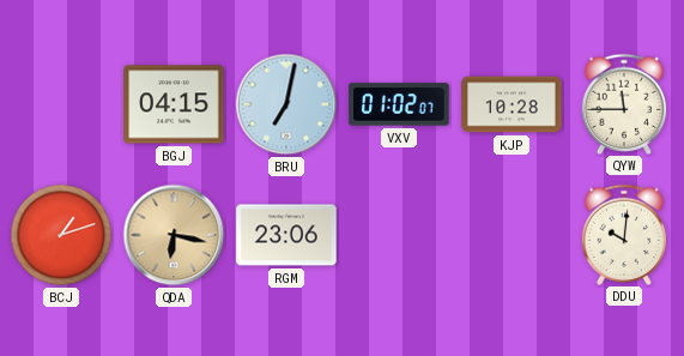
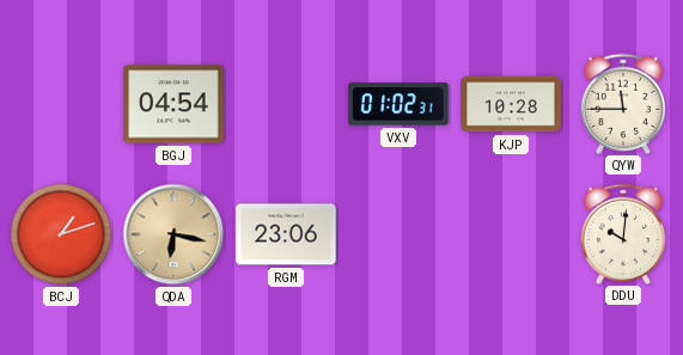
BGJ: 04:15 -> 04:54
BRU: 7:02 -> none
VXV: 01:02:07 -> 01:02:31
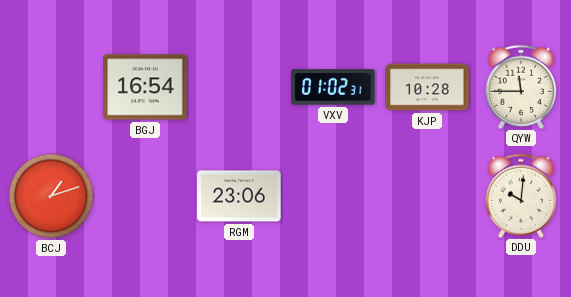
BGJ: 04:54 -> 16:54
QDA: 6:17 -> none
